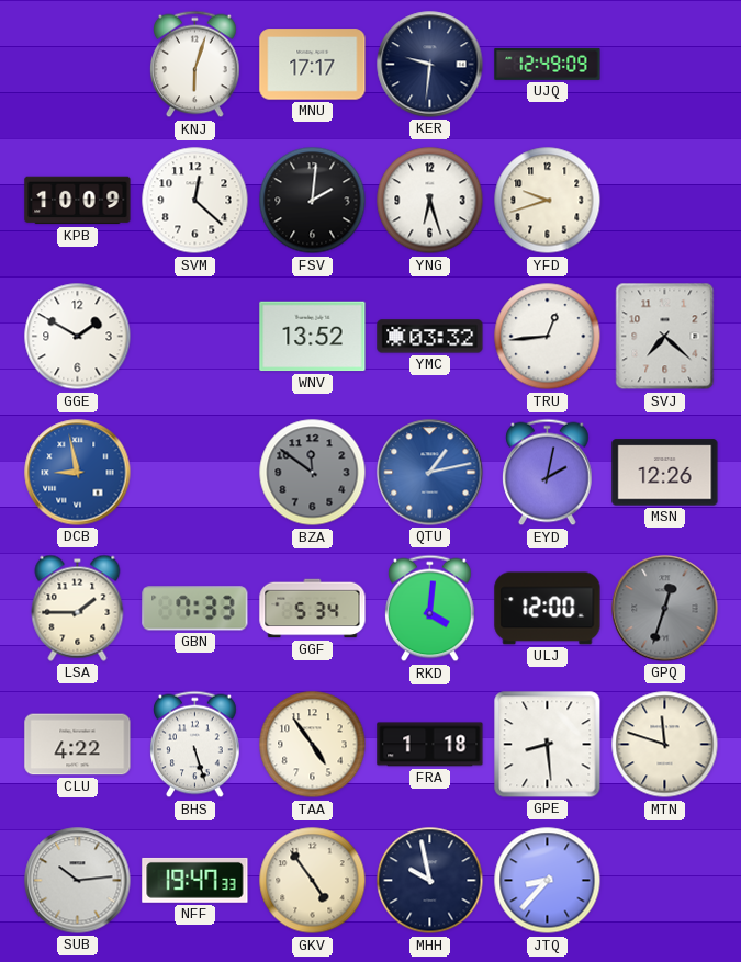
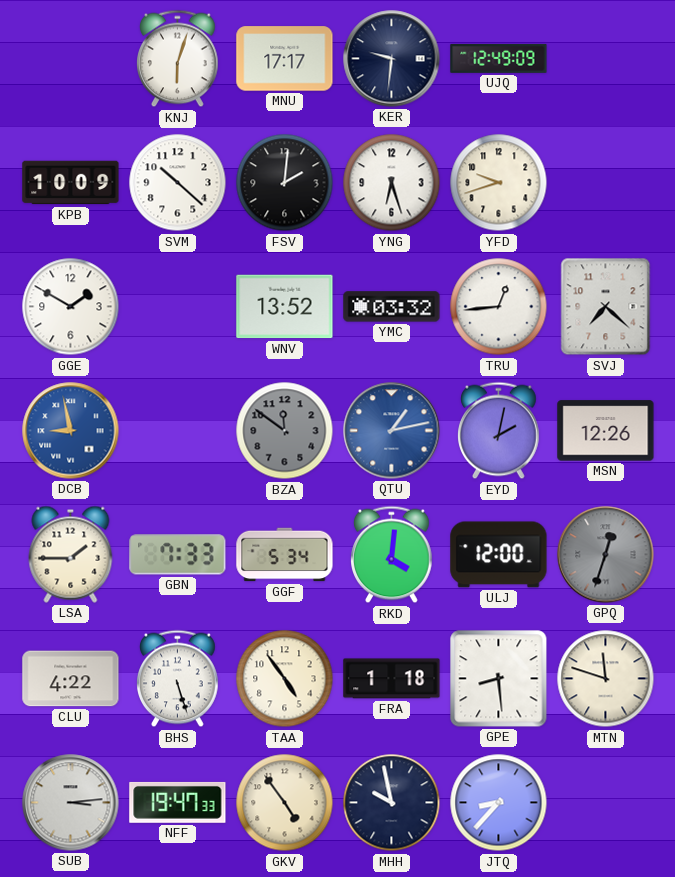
SVM: 12:22 -> 10:22
SUB: 10:14 -> 3:14
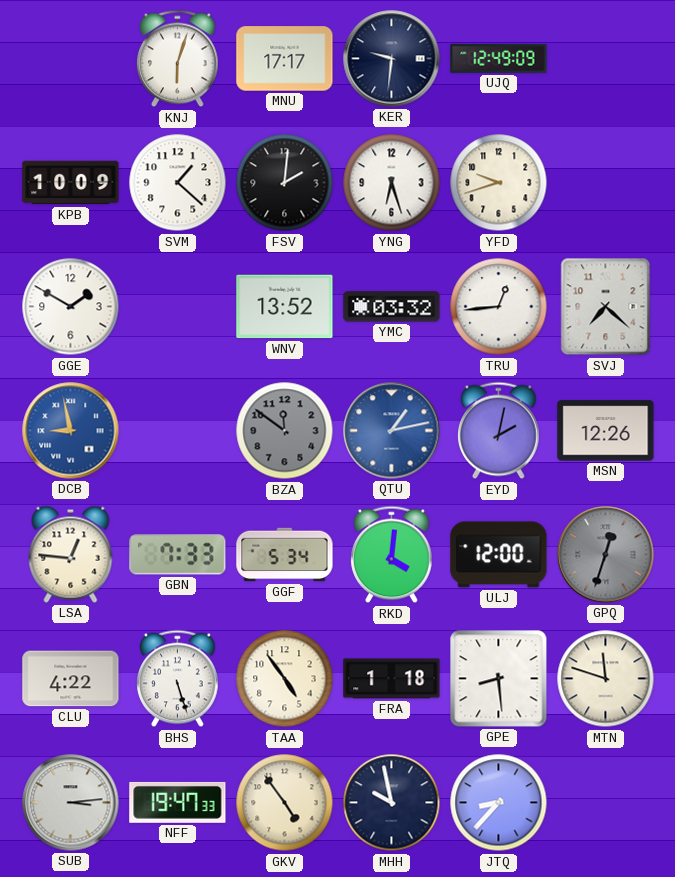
SVM: 10:22 -> 1:22
LSA: 1:45 -> 12:46
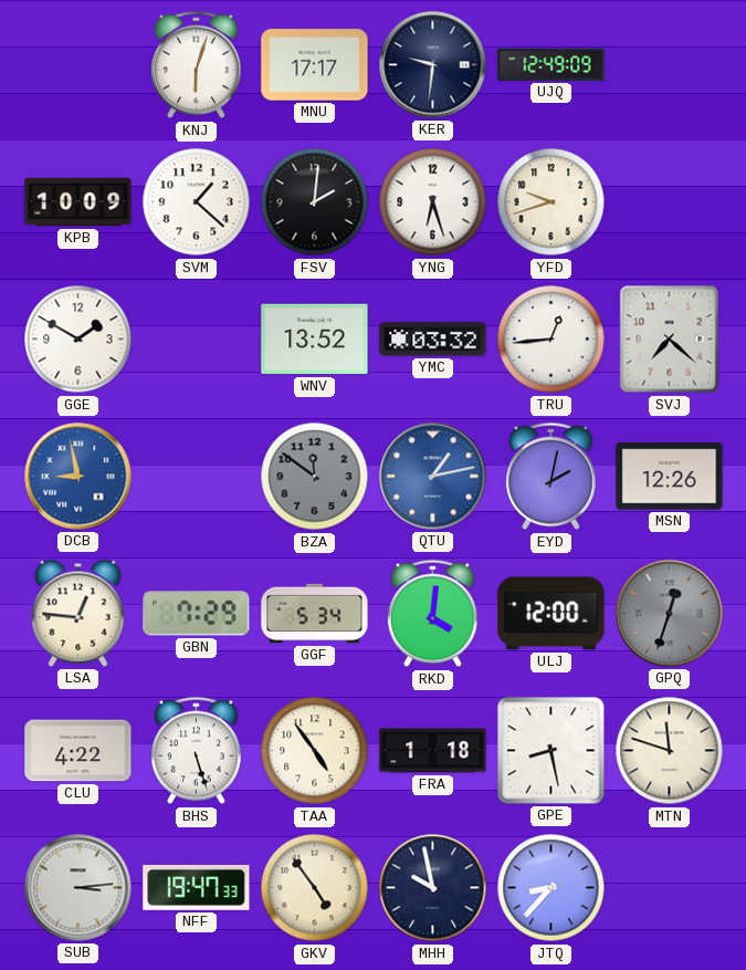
GBN: 7:33 -> 7:29
GPE: 8:29 -> 8:28
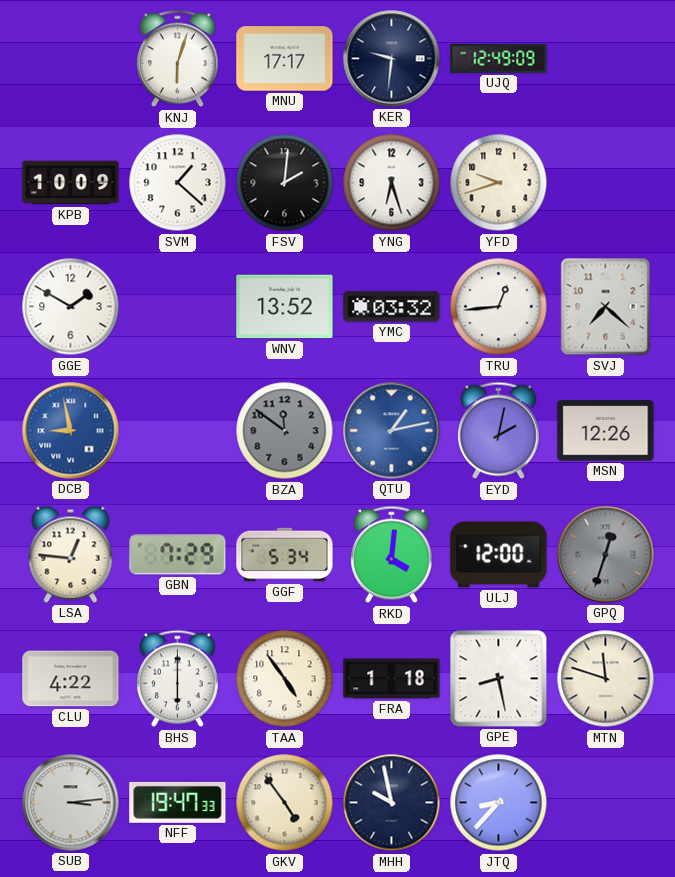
BHS: 5:27 -> 6:00
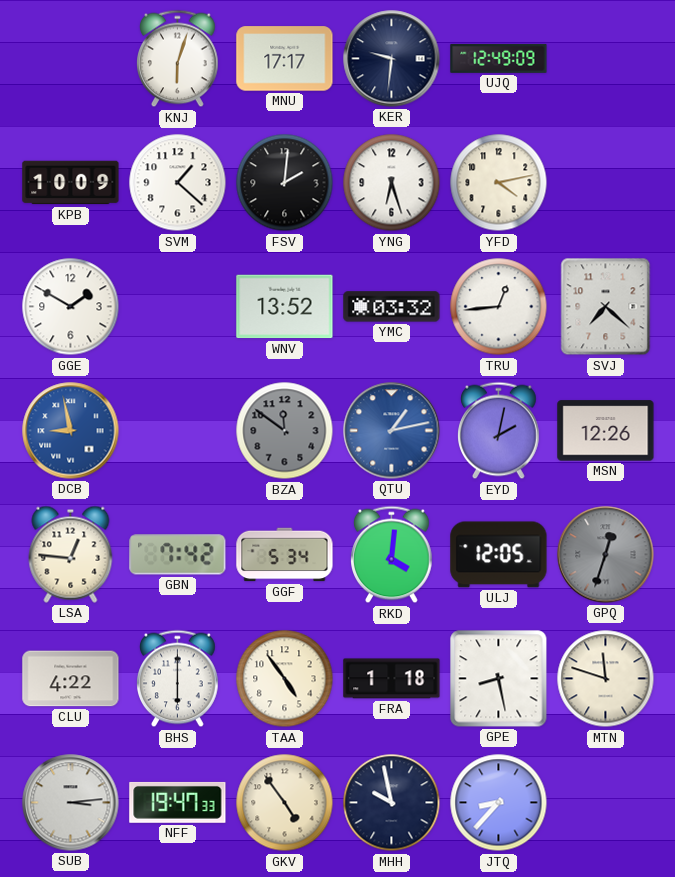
YFD: 9:42 -> 4:13
GBN: 7:29 -> 7:42
ULJ: 12:00 -> 12:05
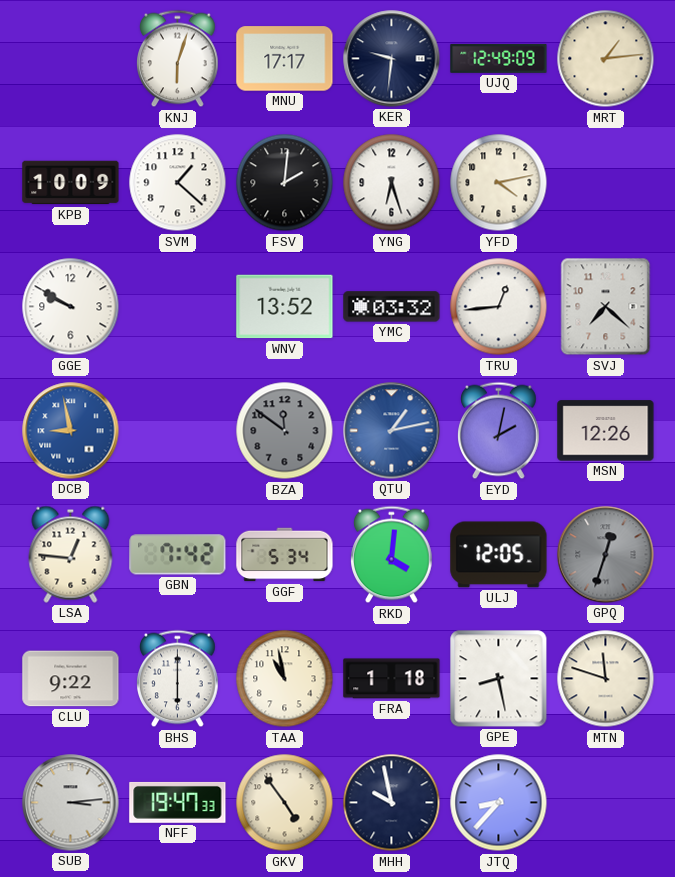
MRT: none -> 1:14
GGE: 1:50 -> 9:50
CLU: 4:22 -> 9:22
TAA: 4:54 -> 10:58
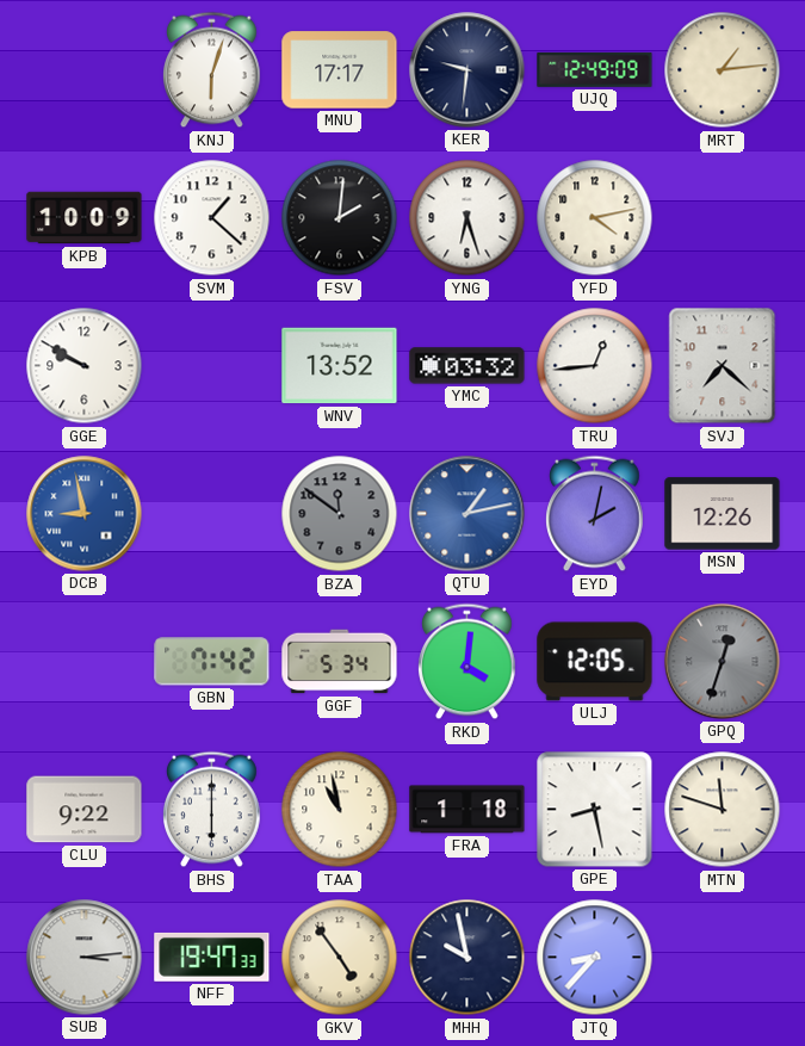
LSA: 12:46 -> none
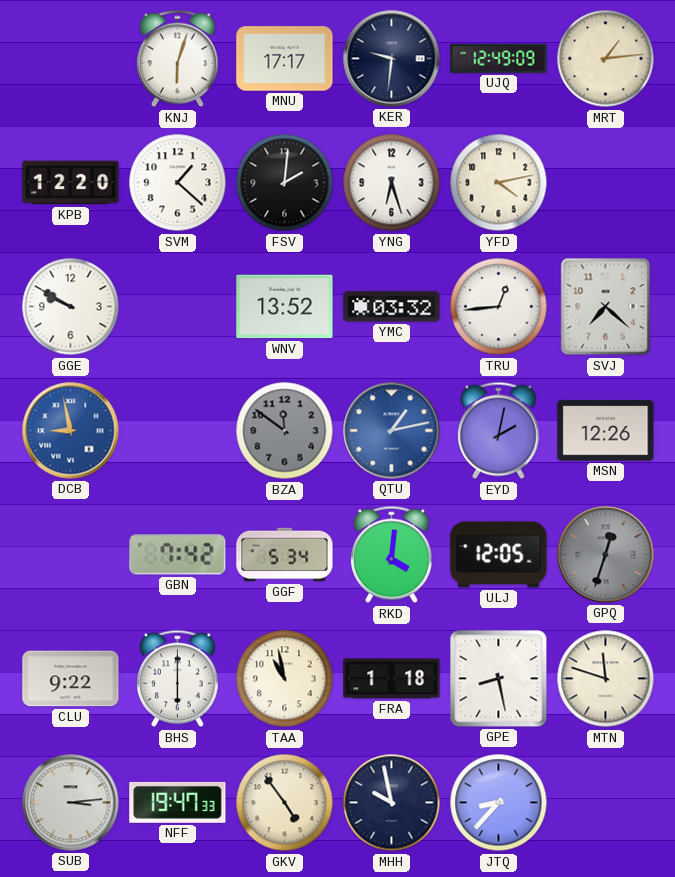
KPB: 10:09 -> 12:20
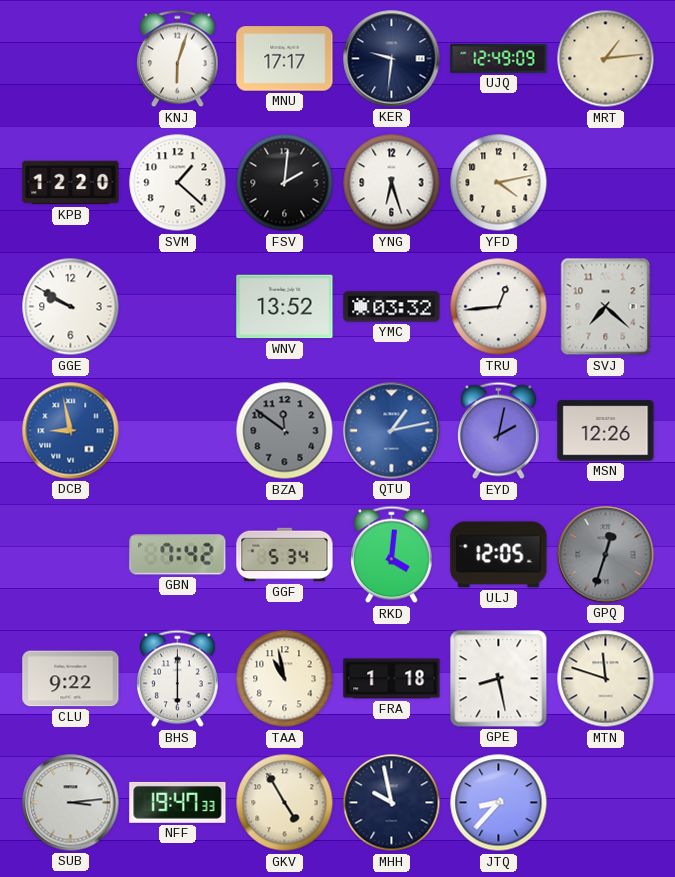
GKV: 4:54 -> 4:55
